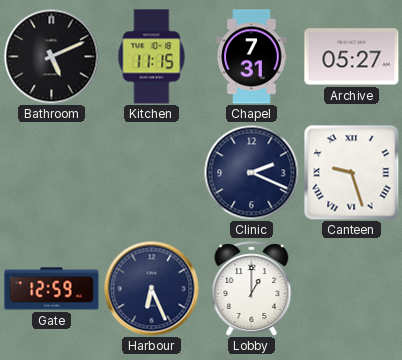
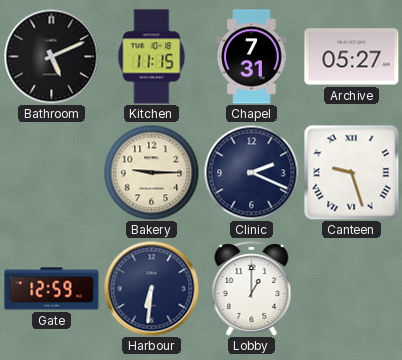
Bakery: none -> 9:15
Harbour: 6:26 -> 6:31
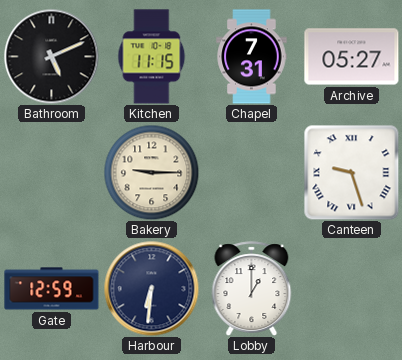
Clinic: 2:19 -> none
